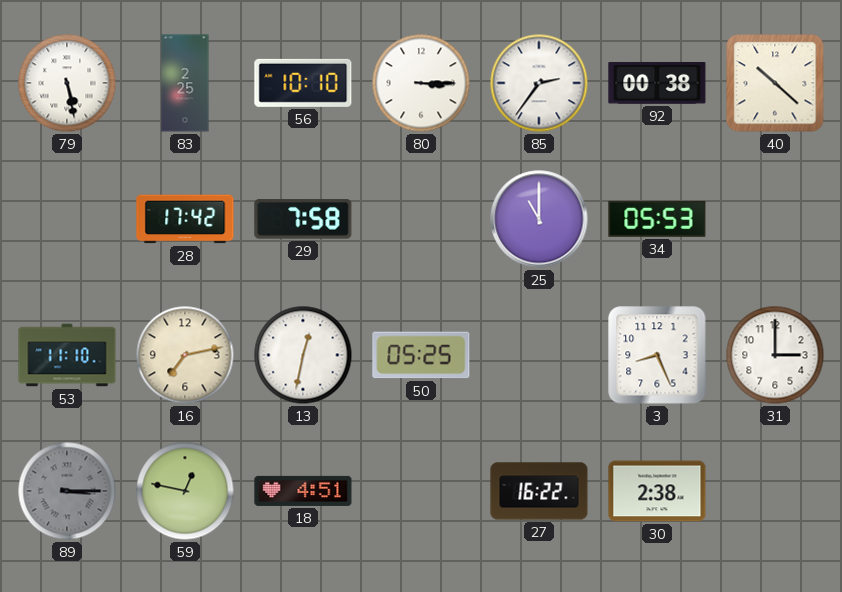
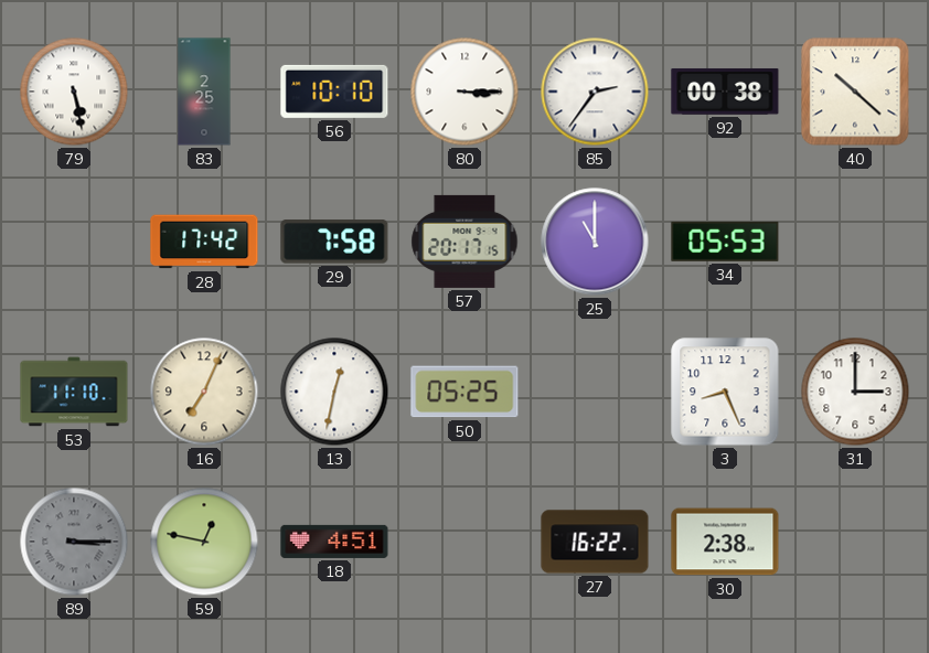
57: none -> 20:17
16: 7:13 -> 7:04
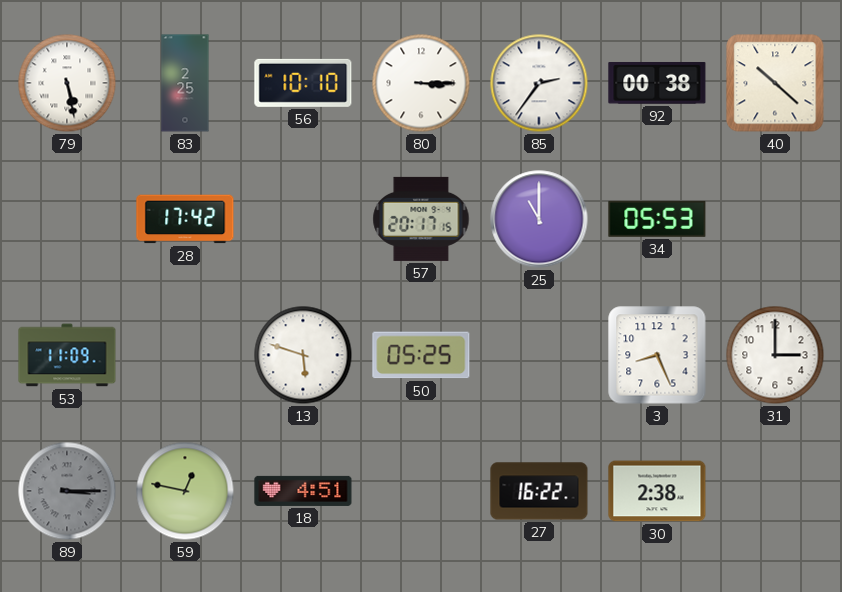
29: 7:58 -> none
53: 11:10 -> 11:09
16: 7:04 -> none
13: 12:32 -> 5:48
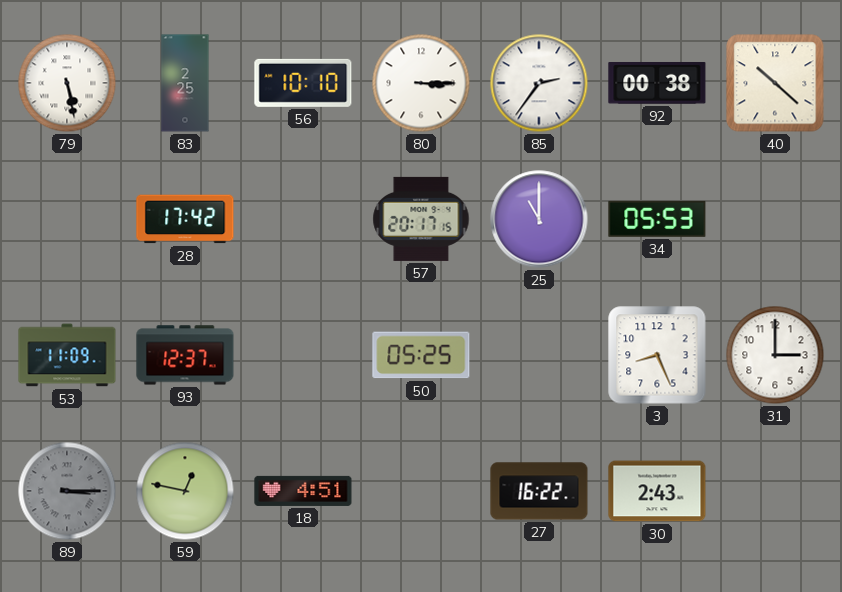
93: none -> 12:37
13: 5:48 -> none
30: 2:38 -> 2:43
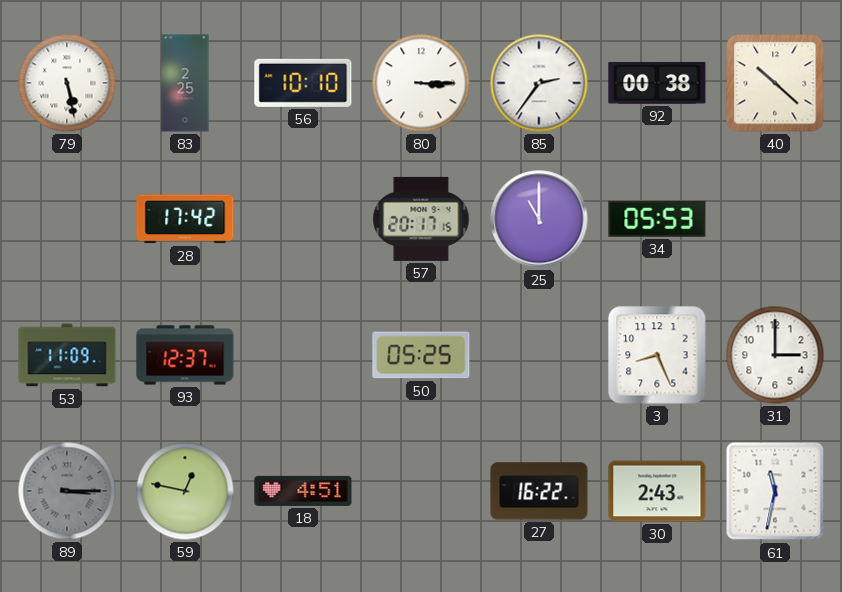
61: none -> 11:32
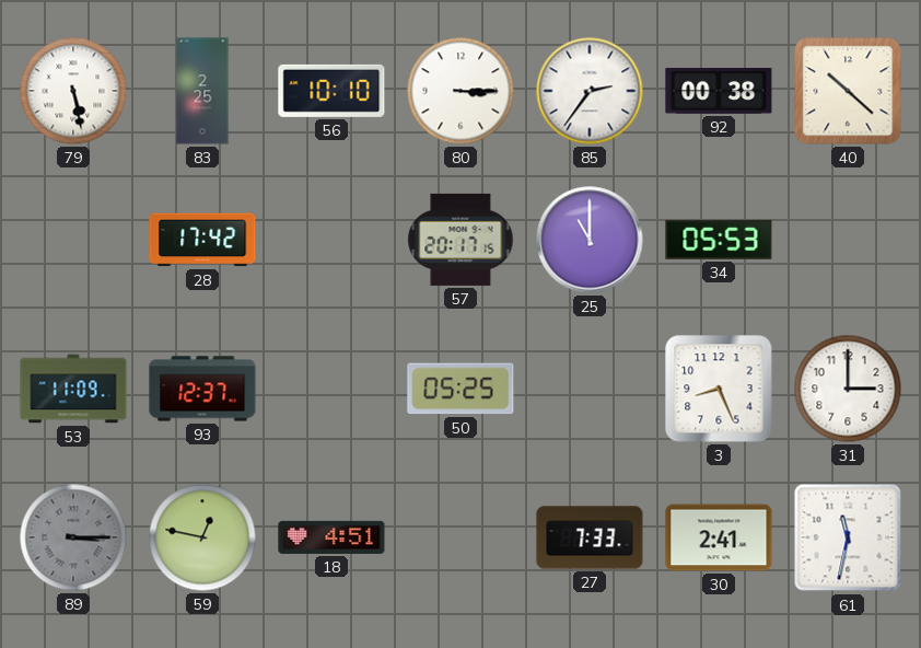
27: 16:22 -> 7:33
30: 2:43 -> 2:41
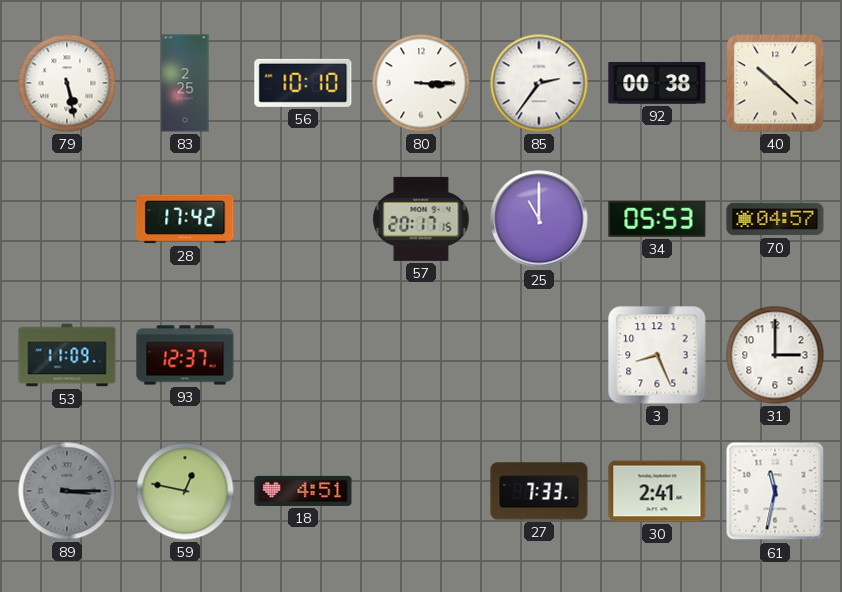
70: none -> 04:57
50: 05:25 -> none
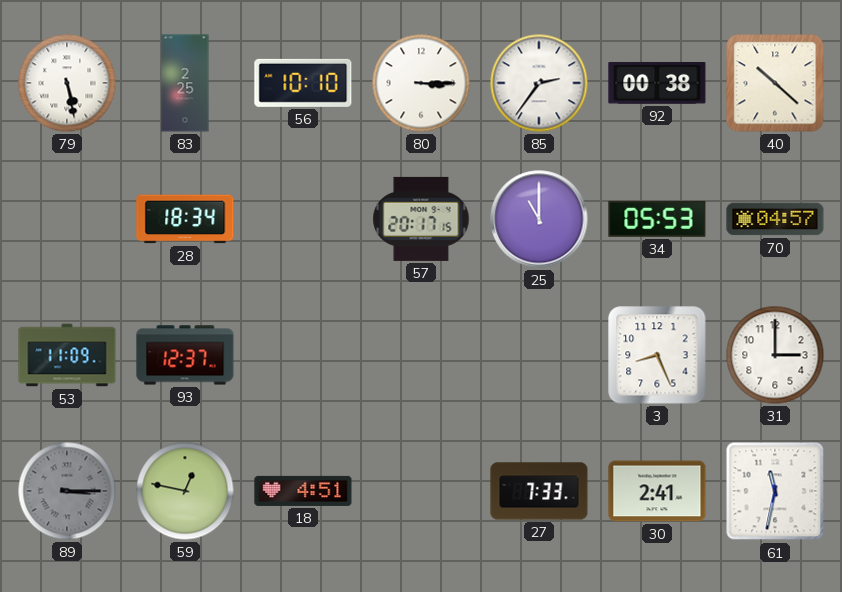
28: 17:42 -> 18:34
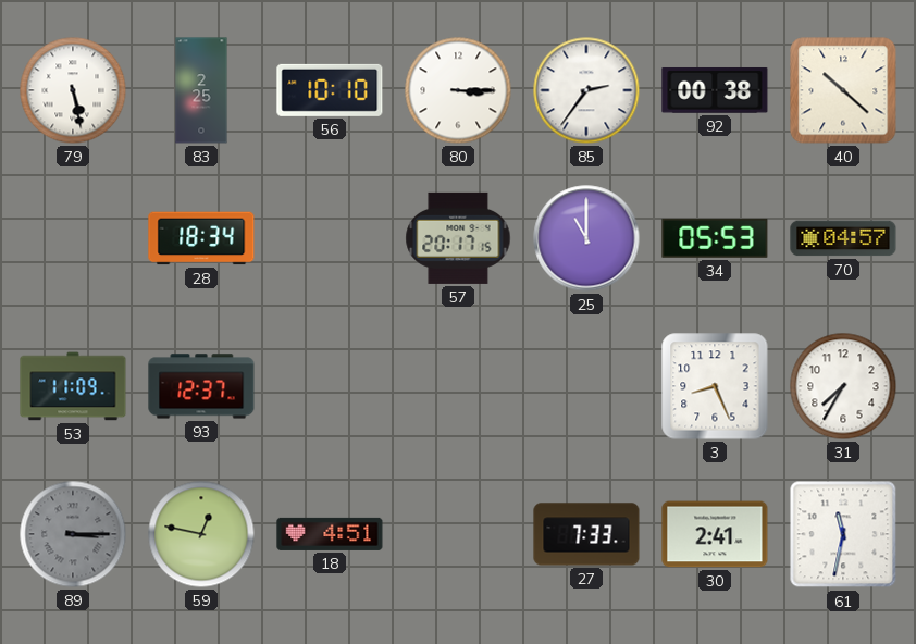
31: 3:00 -> 7:35
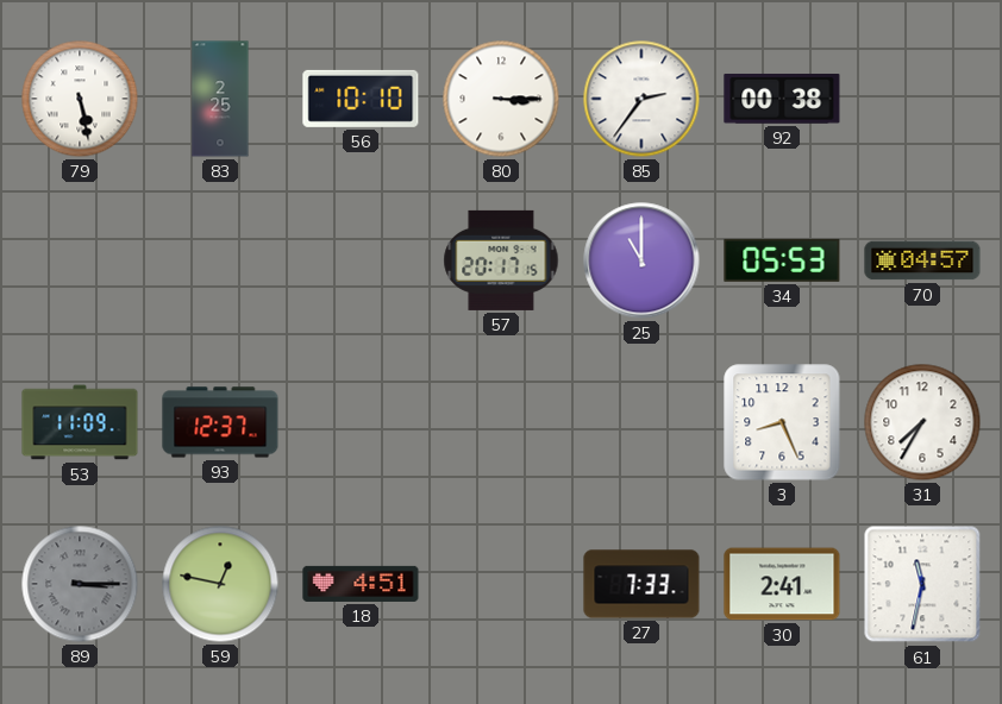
40: 10:22 -> none
28: 18:34 -> none
